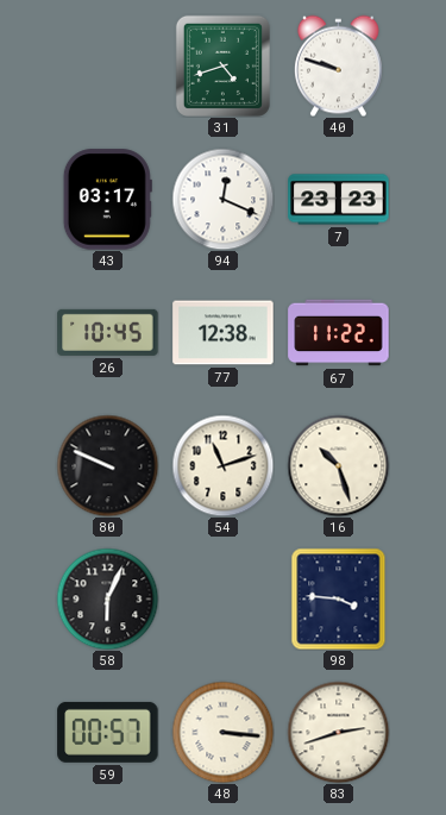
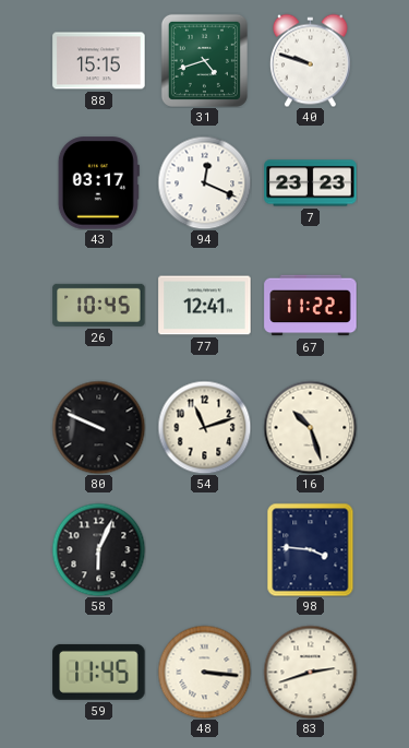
88: none -> 15:15
77: 12:38 -> 12:41
59: 00:57 -> 11:45
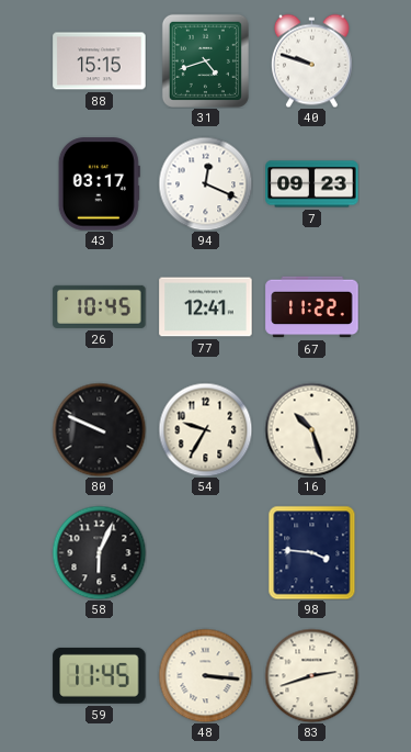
7: 23:23 -> 09:23
54: 11:12 -> 9:35
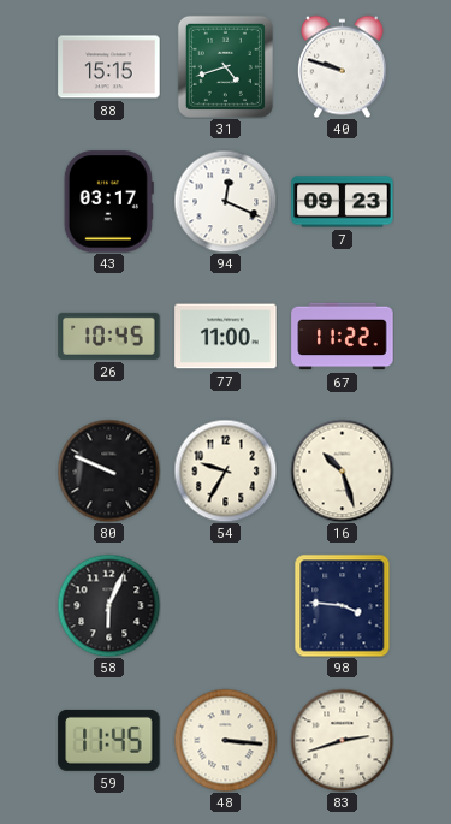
77: 12:41 -> 11:00
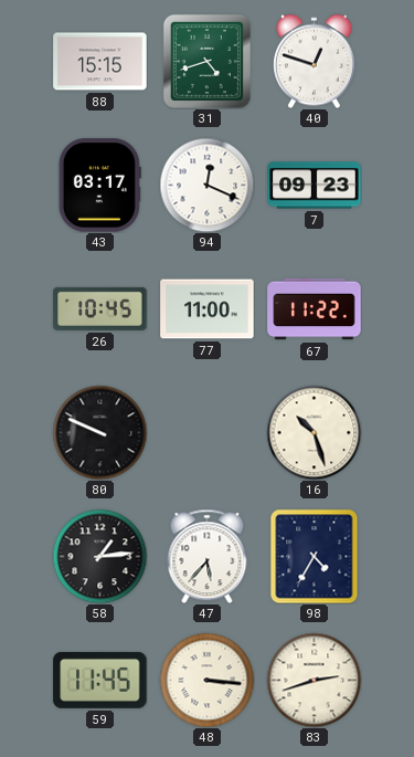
40: 9:48 -> 12:48
54: 9:35 -> none
58: 6:04 -> 1:14
47: none -> 5:37
98: 3:46 -> 4:35
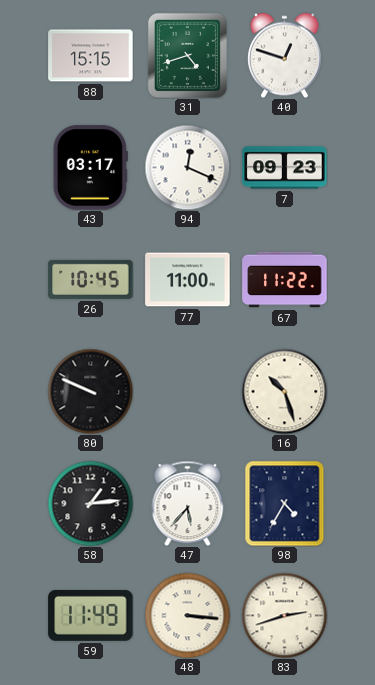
59: 11:45 -> 11:49
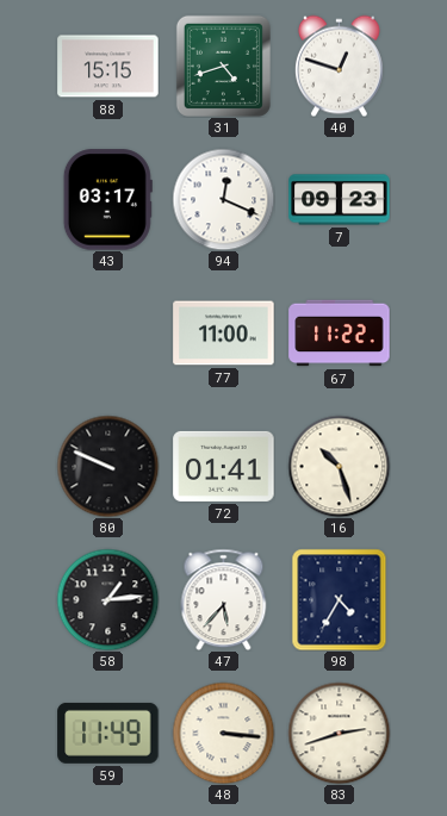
26: 10:45 -> none
72: none -> 01:41
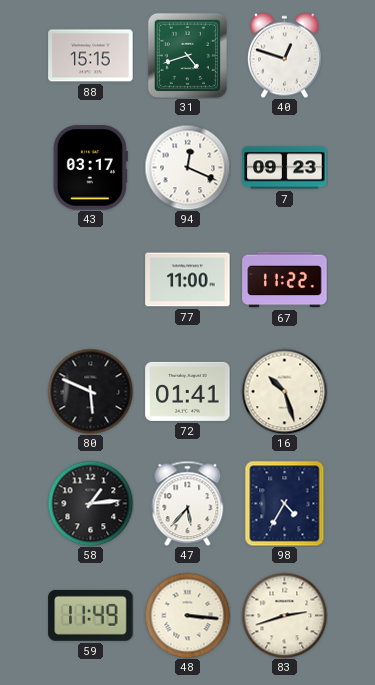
80: 9:49 -> 5:49
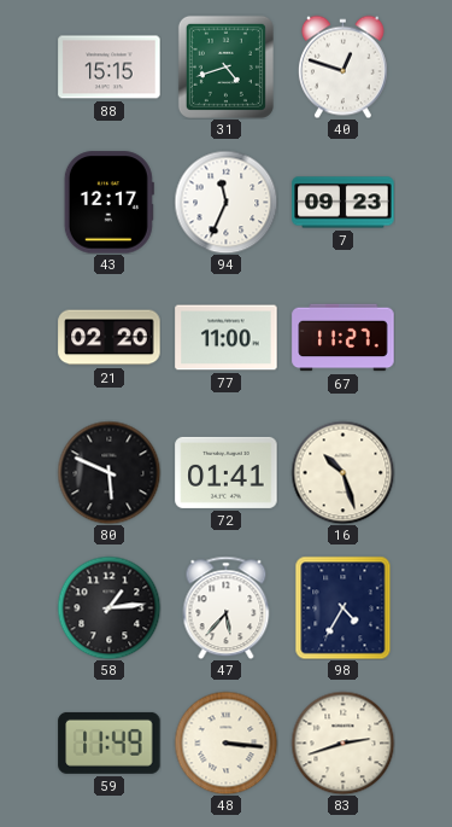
43: 03:17 -> 12:17
94: 12:19 -> 11:34
21: none -> 02:20
67: 11:22 -> 11:27
